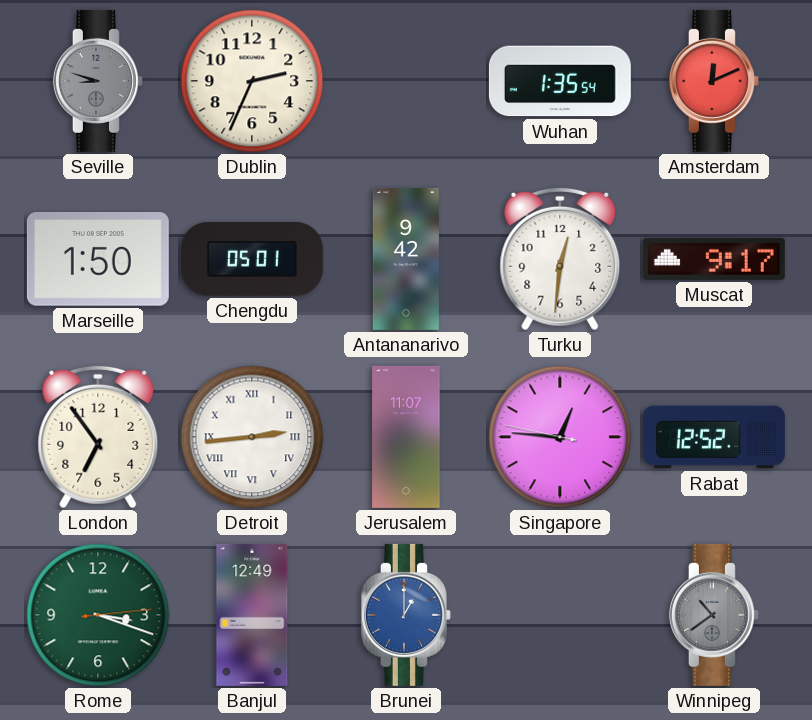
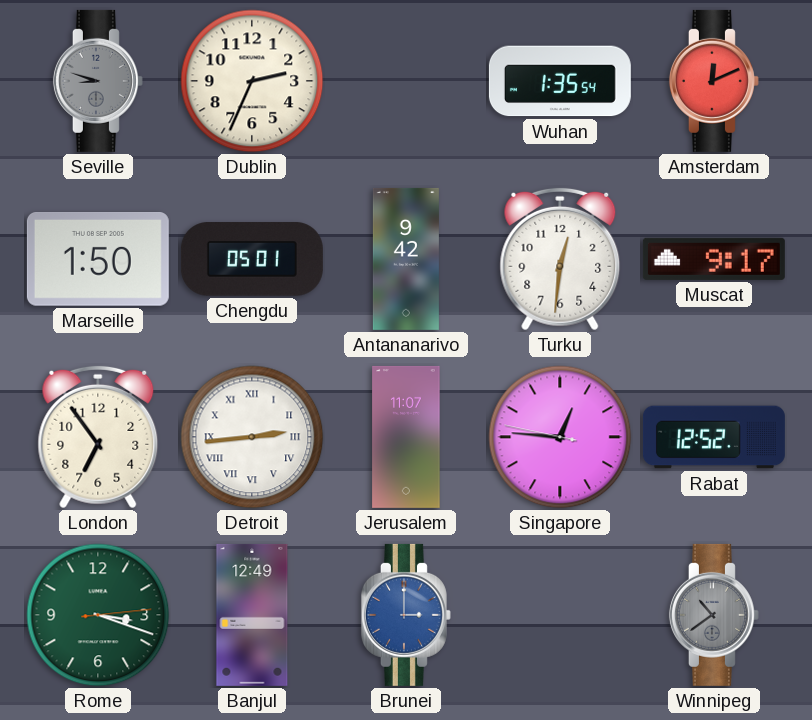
Brunei: 1:00 -> 3:00
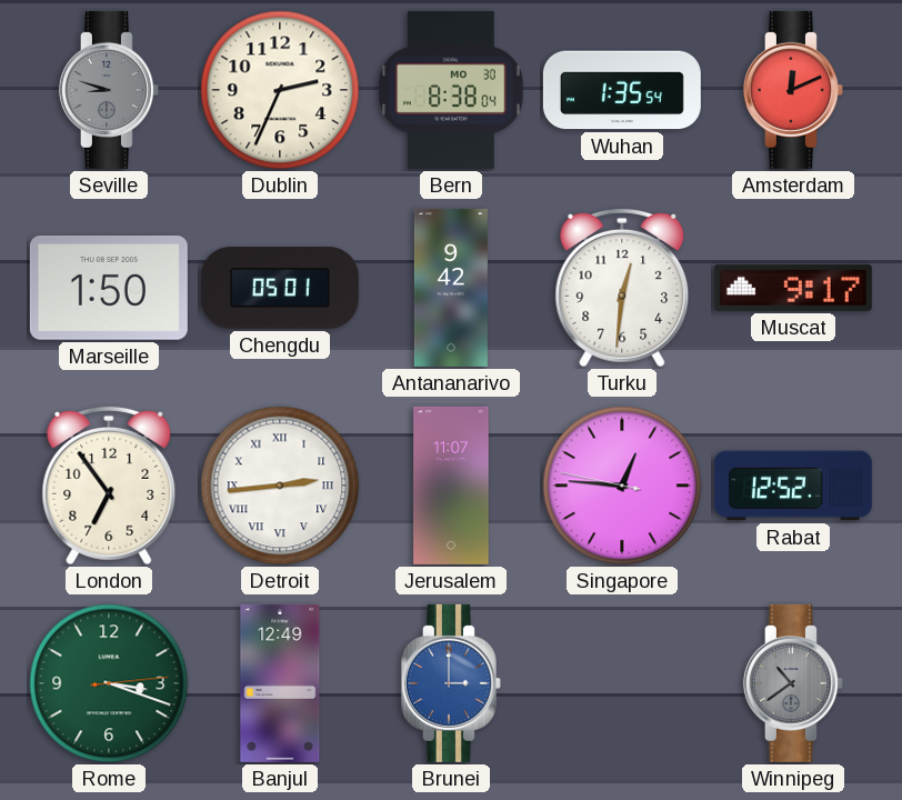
Bern: none -> 8:38
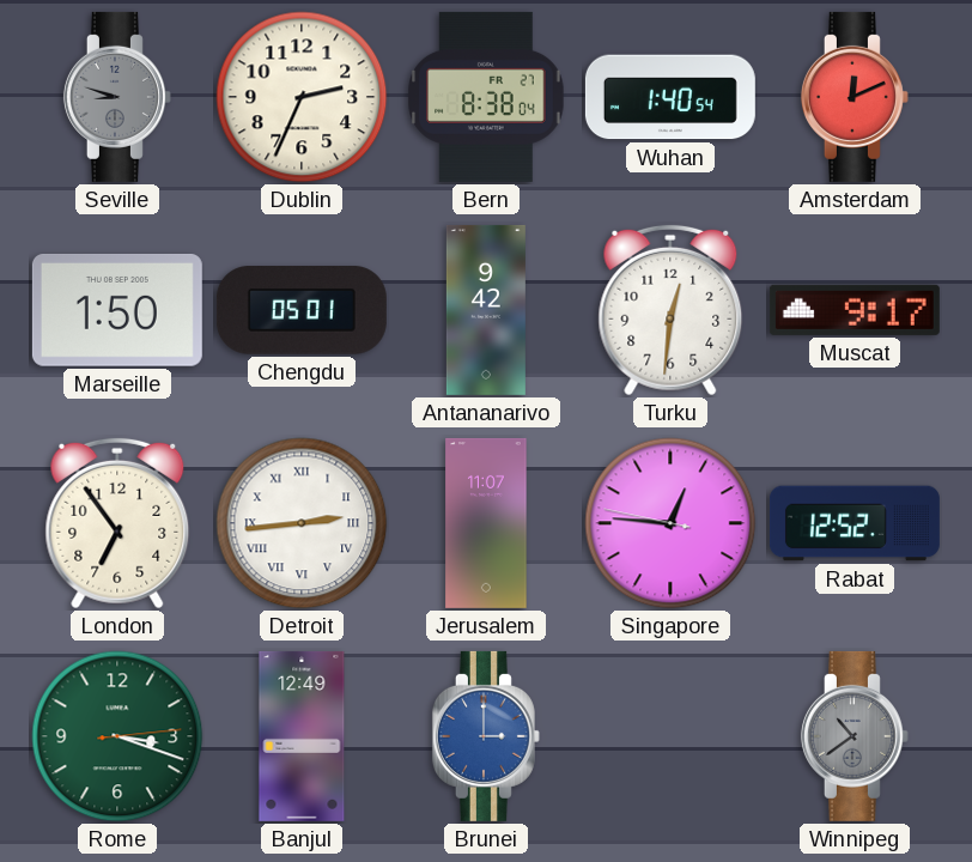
Bern date: MO 30 -> FR 27
Wuhan: 1:35 -> 1:40
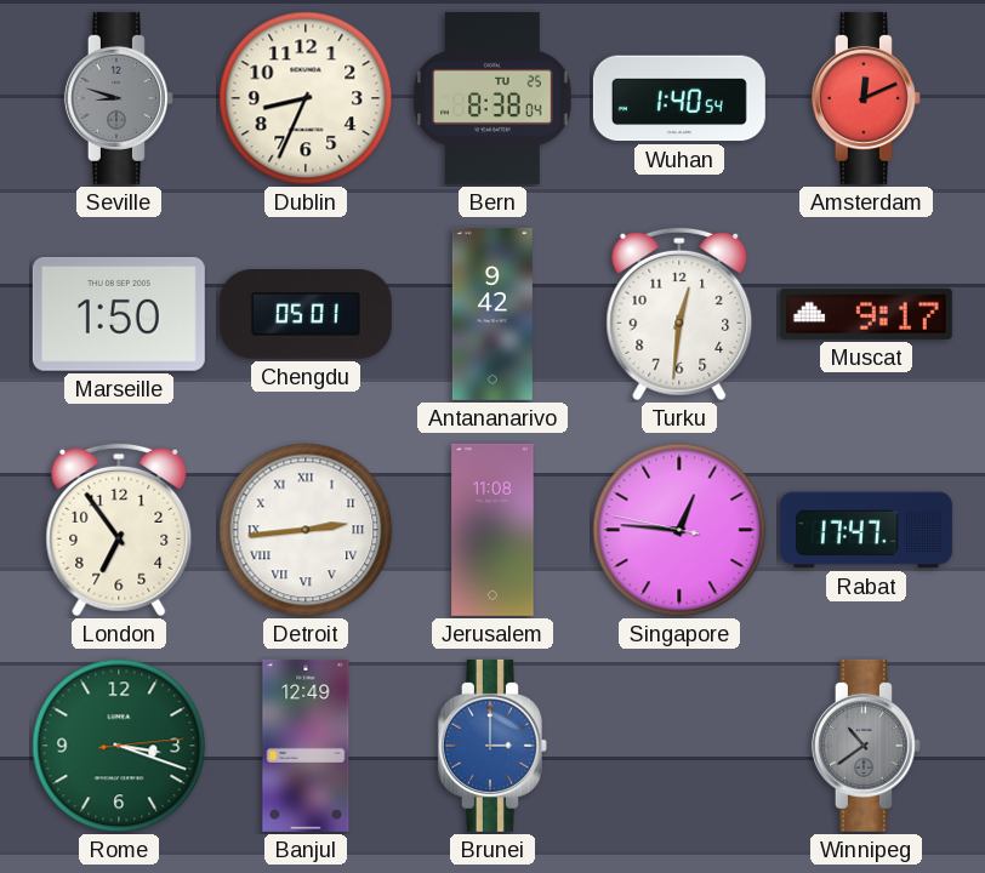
Dublin: 2:34 -> 8:34
Bern date: FR 27 -> TU 25
Jerusalem: 11:07 -> 11:08
Rabat: 12:52 -> 17:47
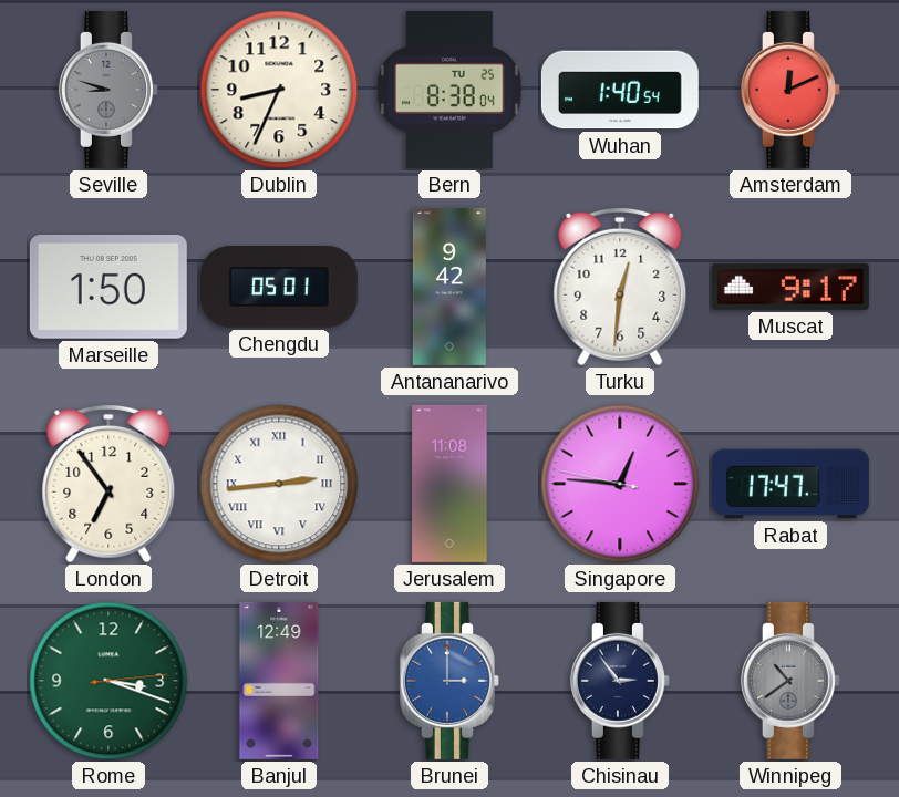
Chisinau: none -> 2:54
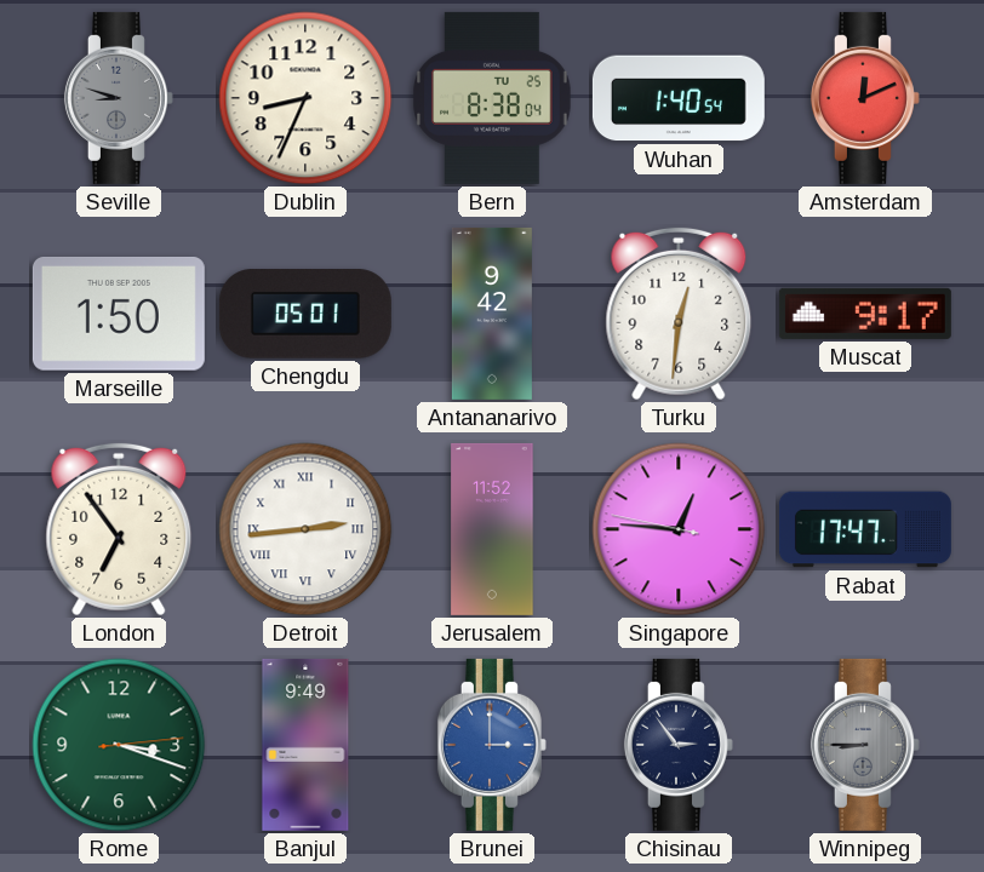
Jerusalem: 11:08 -> 11:52
Banjul: 12:49 -> 9:49
Winnipeg: 10:39 -> 8:45
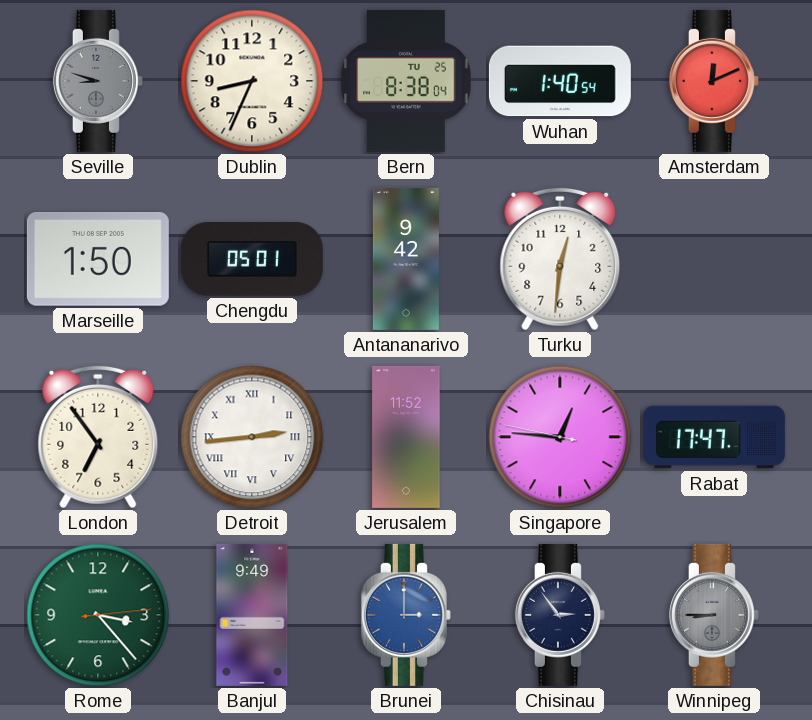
Muscat: 9:17 -> none
Rome: 3:18 -> 3:23
